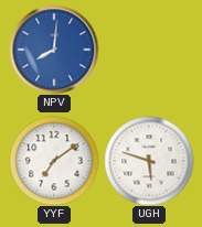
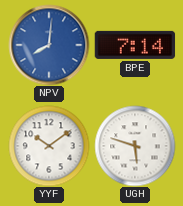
BPE: none -> 7:14
YYF: 7:09 -> 10:09
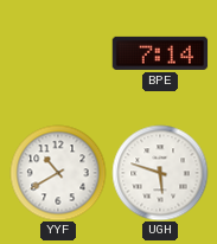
NPV: 8:01 -> none
YYF: 10:09 -> 10:40
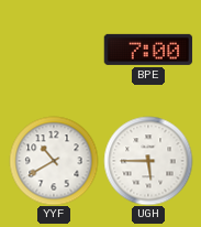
BPE: 7:14 -> 7:00
UGH: 5:48 -> 5:45
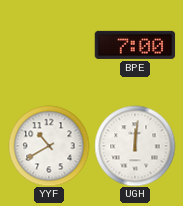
UGH: 5:45 -> 12:01
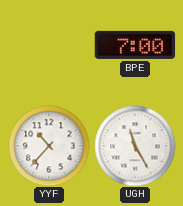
YYF: 10:40 -> 10:37
UGH: 12:01 -> 11:25
